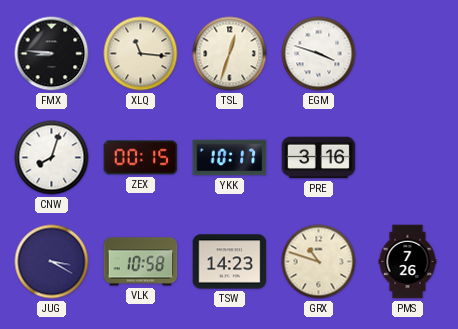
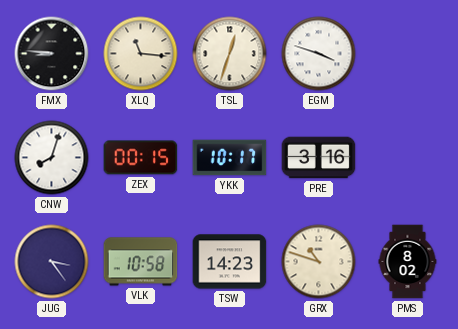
JUG: 3:20 -> 3:24
PMS: 7:26 -> 8:02
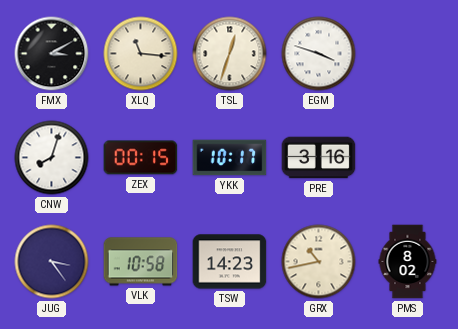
FMX: 8:46 -> 3:10
GRX: 10:48 -> 10:43
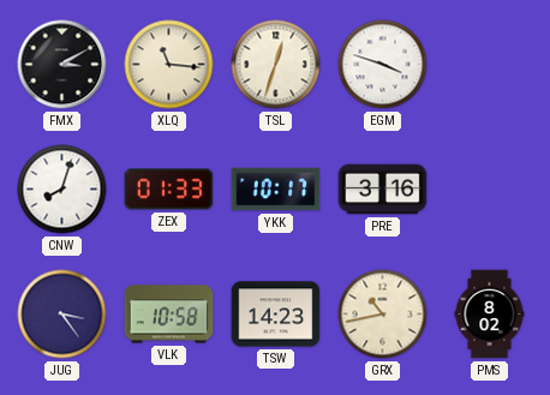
ZEX: 00:15 -> 01:33
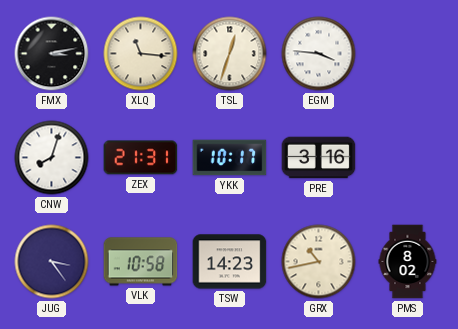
FMX: 3:10 -> 3:13
EGM: 3:48 -> 3:46
ZEX: 01:33 -> 21:31
